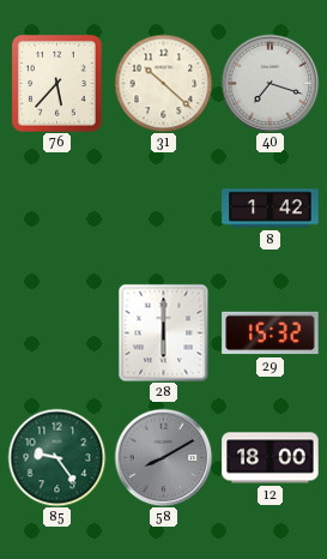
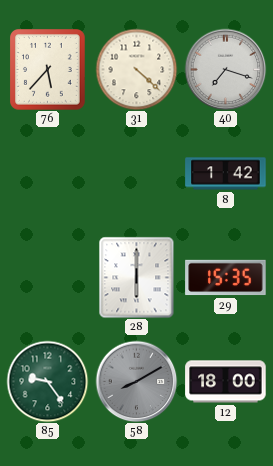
31: 10:22 -> 4:22
29: 15:32 -> 15:35
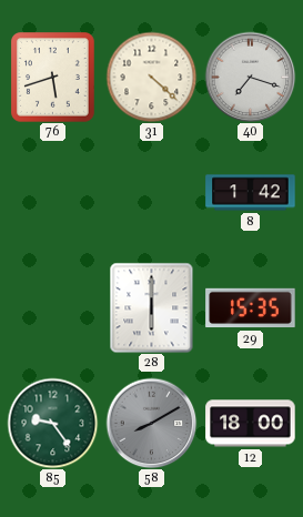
76: 5:37 -> 5:42
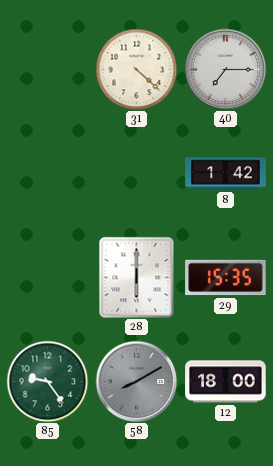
76: 5:42 -> none
40: 7:18 -> 7:15
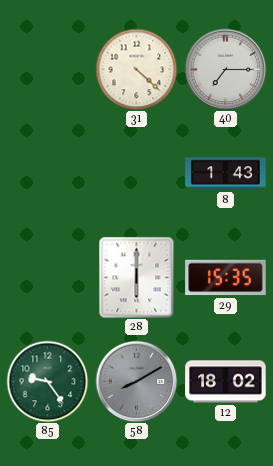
8: 1:42 -> 1:43
12: 18:00 -> 18:02
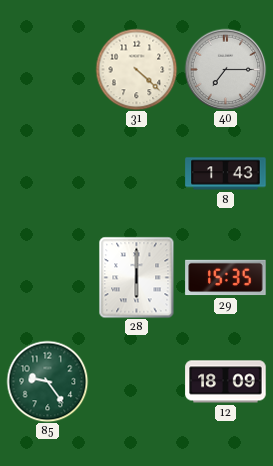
58: 8:10 -> none
12: 18:02 -> 18:09
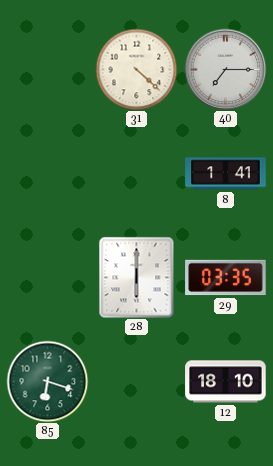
8: 1:43 -> 1:41
29: 15:35 -> 03:35
85: 9:24 -> 6:18
12: 18:09 -> 18:10
